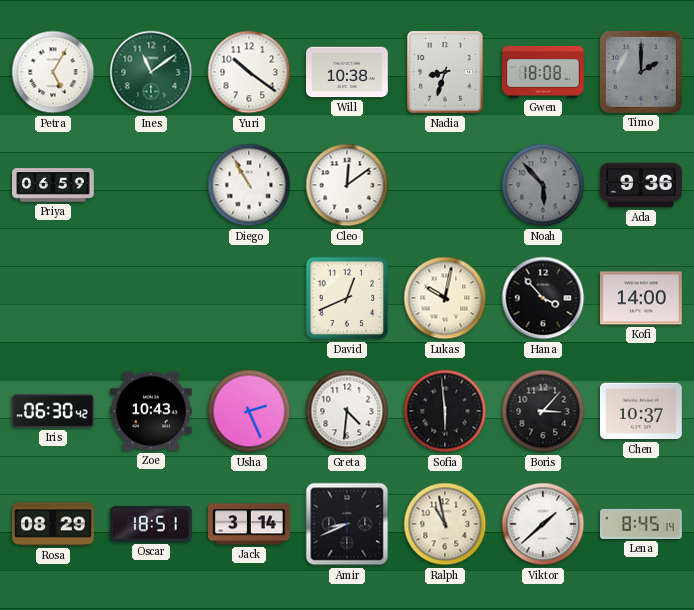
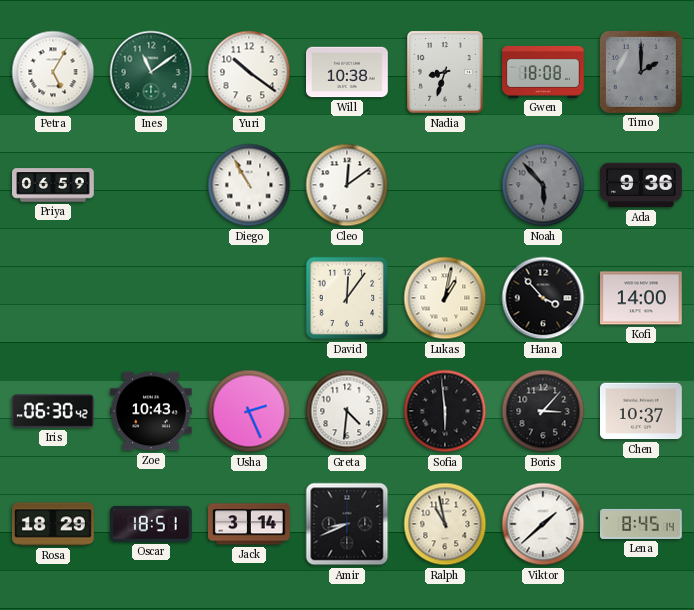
David: 12:41 -> 12:06
Lukas: 10:02 -> 1:02
Rosa: 08:29 -> 18:29
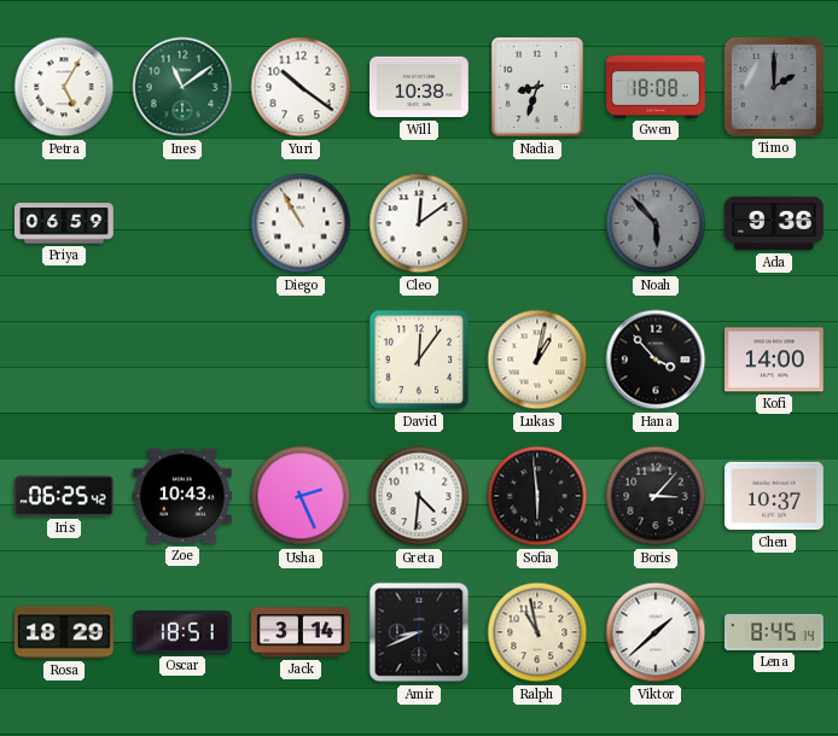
Iris: 06:30 -> 06:25
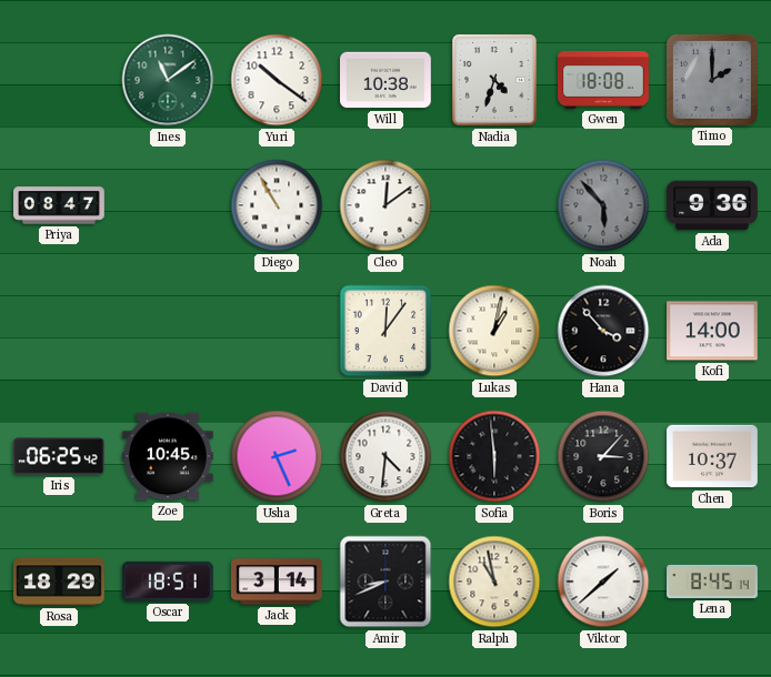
Petra: 5:05 -> none
Nadia: 8:33 -> 4:33
Priya: 06:59 -> 08:47
Zoe: 10:43 -> 10:45
